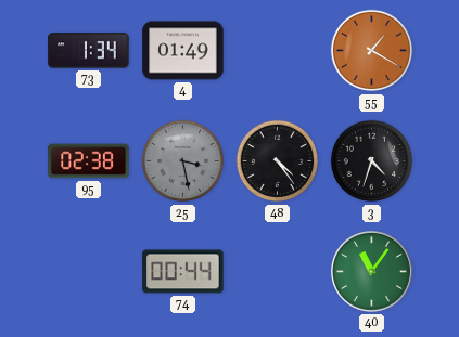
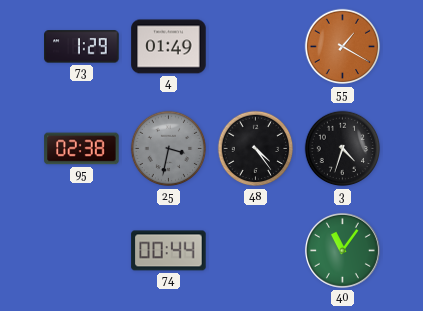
73: 1:34 -> 1:29
25: 3:28 -> 3:32
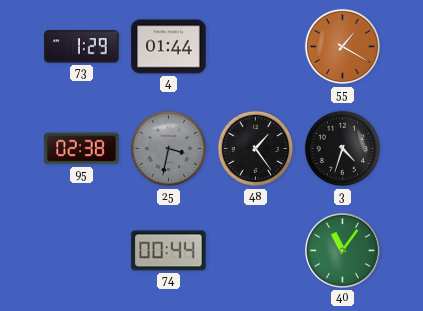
4: 01:49 -> 01:44
48: 4:24 -> 1:24
